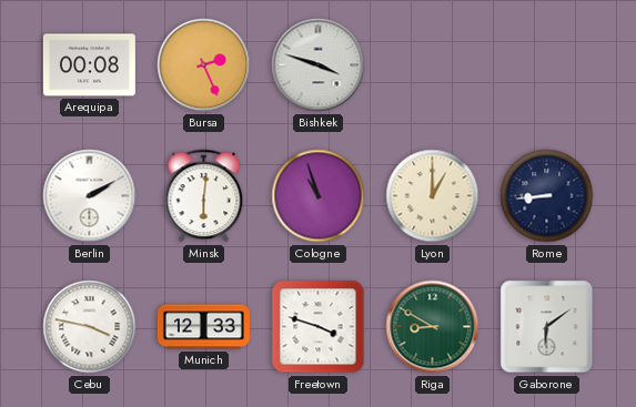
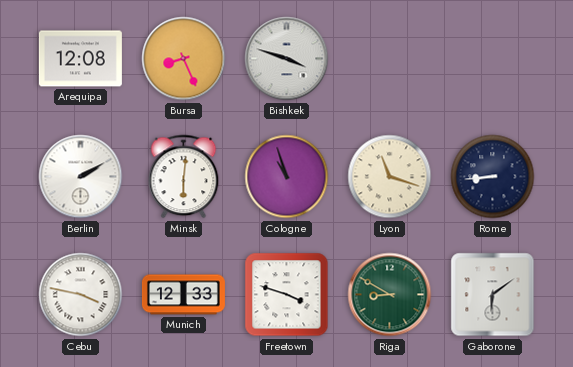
Arequipa: 00:08 -> 12:08
Bursa: 2:26 -> 8:26
Lyon: 1:00 -> 11:18
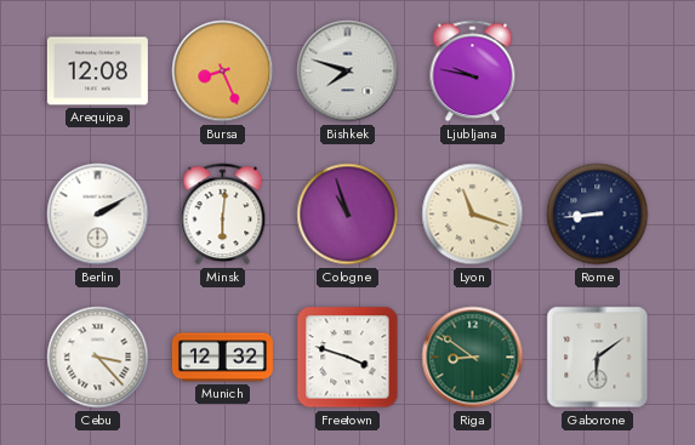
Bishkek: 3:48 -> 7:48
Ljubljana: none -> 9:47
Cebu: 3:47 -> 3:23
Munich: 12:33 -> 12:32
Riga: 8:50 -> 8:51
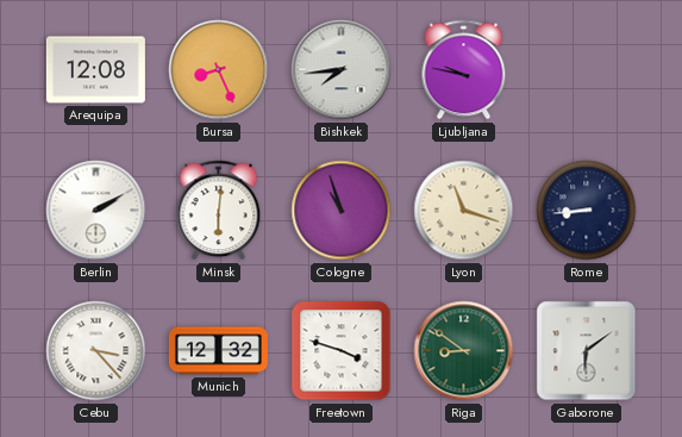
Bishkek: 7:48 -> 7:44
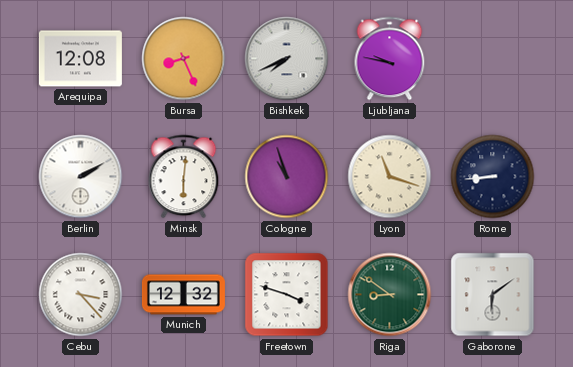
Bishkek: 7:44 -> 7:41
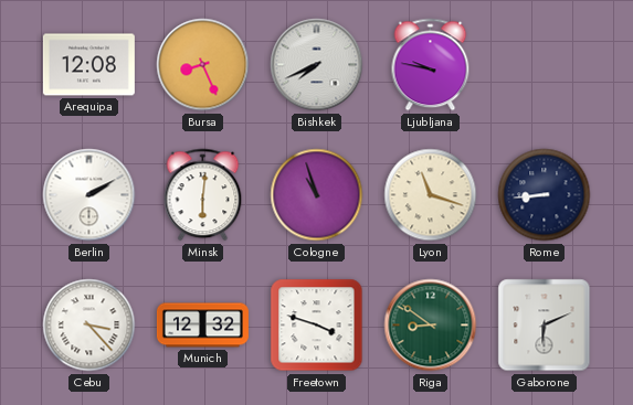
Gaborone: 6:09 -> 6:11
